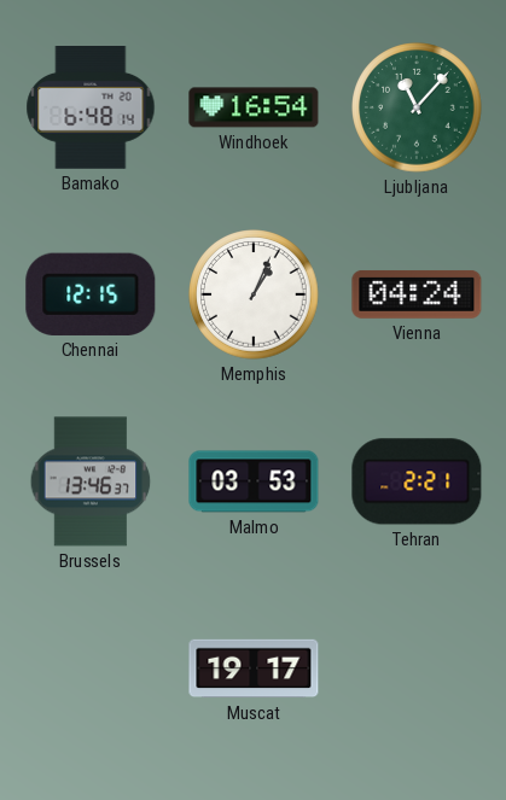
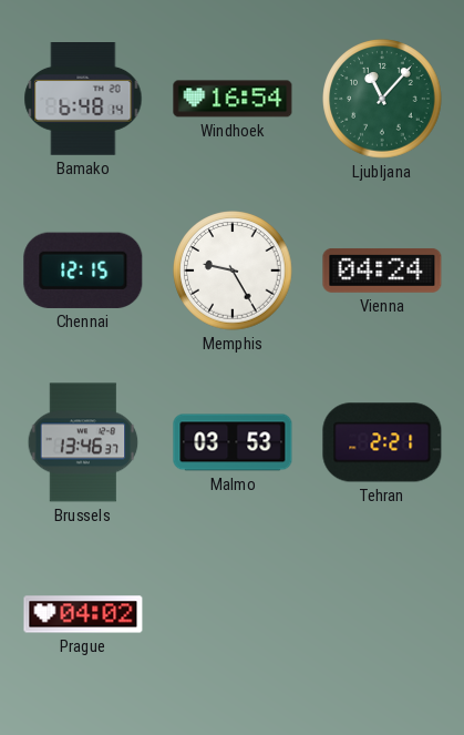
Memphis: 1:04 -> 9:25
Prague: none -> 04:02
Muscat: 19:17 -> none
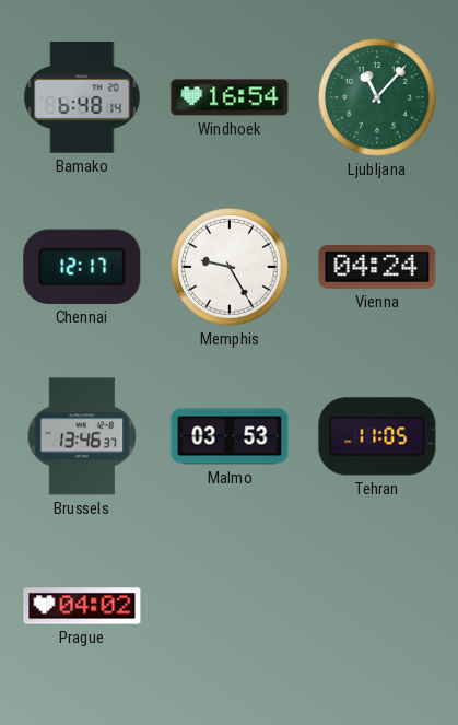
Chennai: 12:15 -> 12:17
Tehran: 2:21 -> 11:05
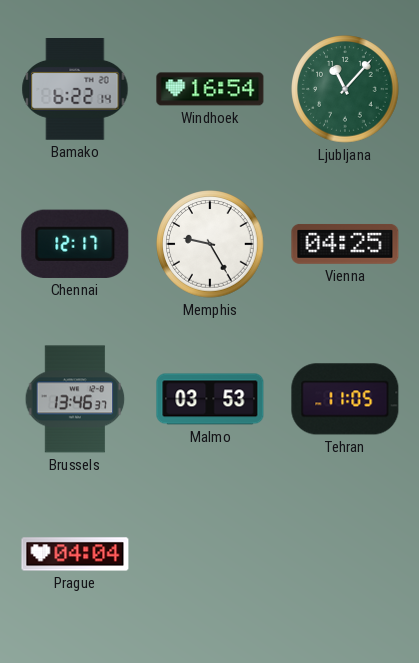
Bamako: 6:48 -> 6:22
Vienna: 04:24 -> 04:25
Prague: 04:02 -> 04:04
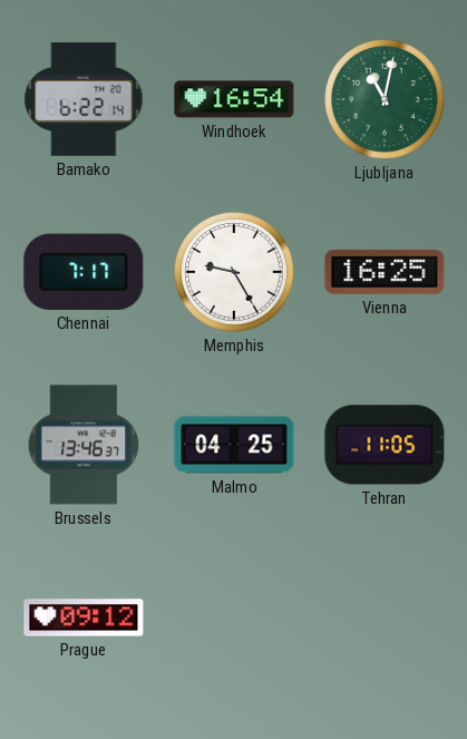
Ljubljana: 11:07 -> 11:02
Chennai: 12:17 -> 7:17
Vienna: 04:25 -> 16:25
Malmo: 03:53 -> 04:25
Prague: 04:04 -> 09:12
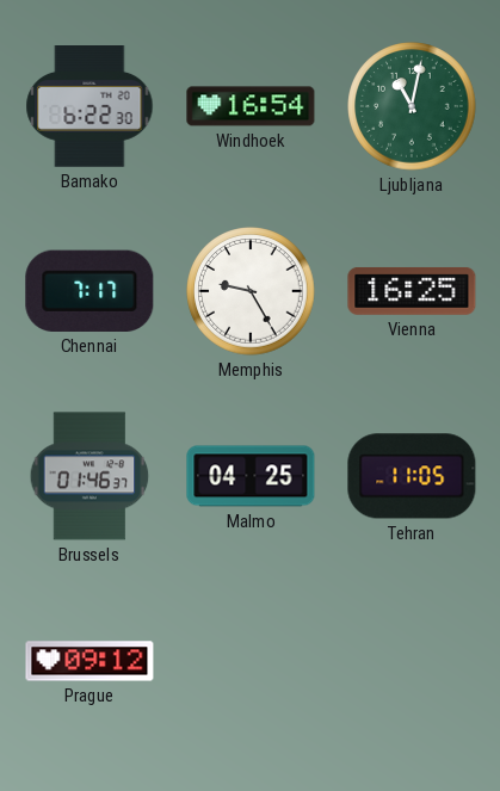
Bamako: 6:22:14 -> 6:22:30
Brussels: 13:46 -> 01:46
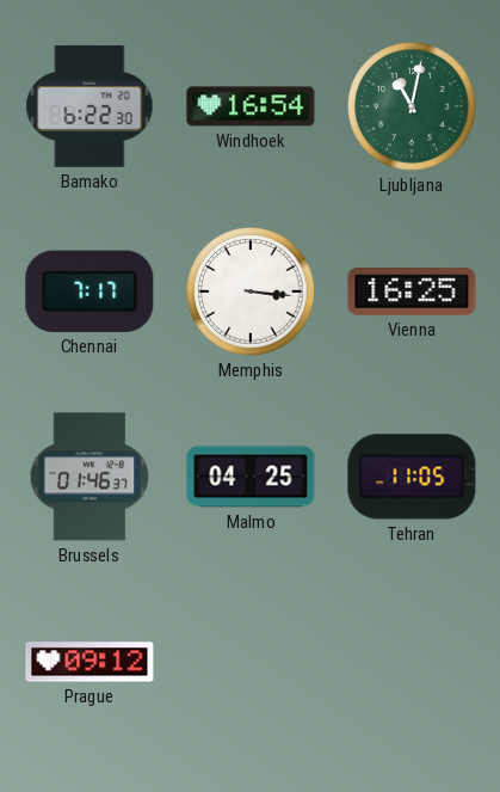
Memphis: 9:25 -> 3:16
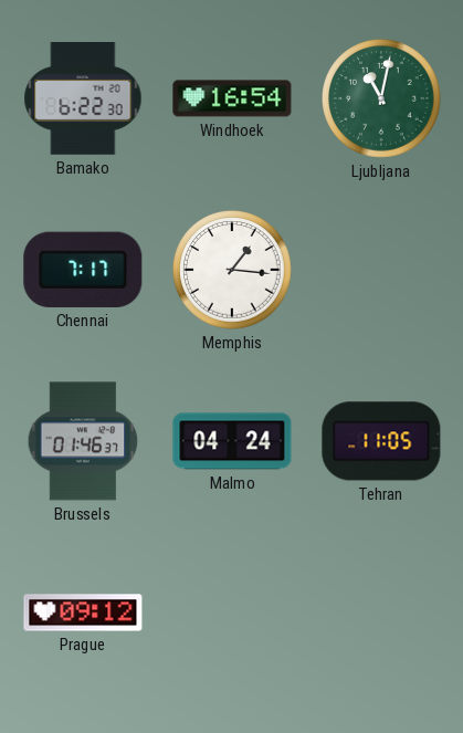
Memphis: 3:16 -> 1:16
Vienna: 16:25 -> none
Malmo: 04:25 -> 04:24
